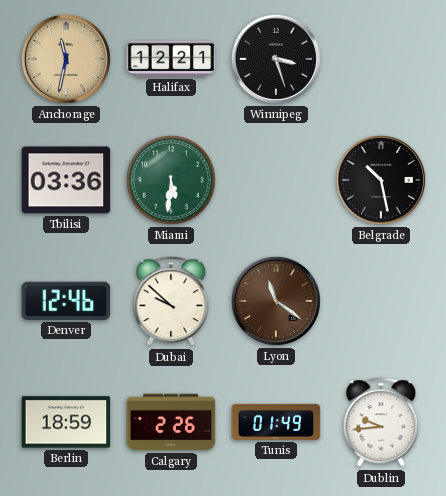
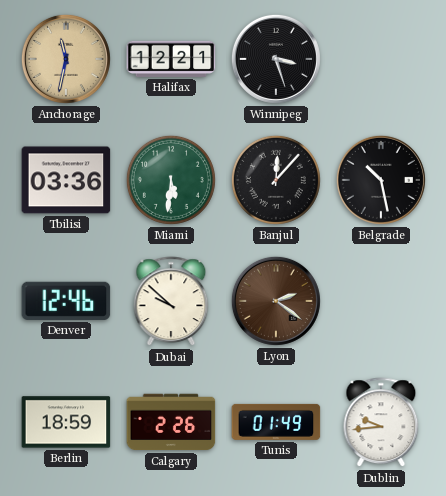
Banjul: none -> 12:07
Lyon: 11:21 -> 2:21
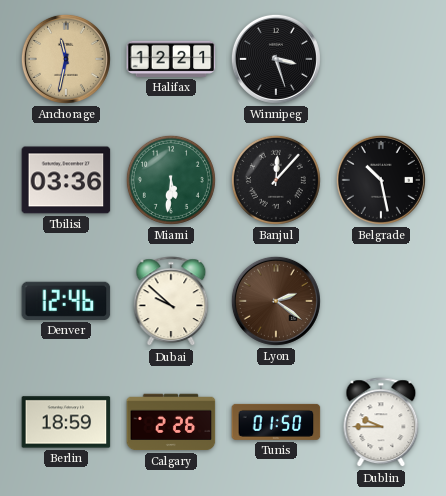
Tunis: 01:49 -> 01:50
Dublin: 9:44 -> 9:45
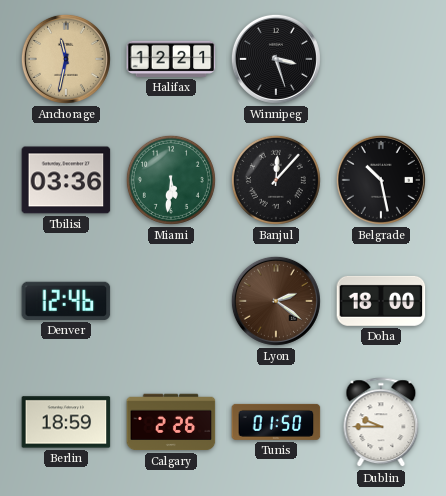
Dubai: 9:52 -> none
Doha: none -> 18:00
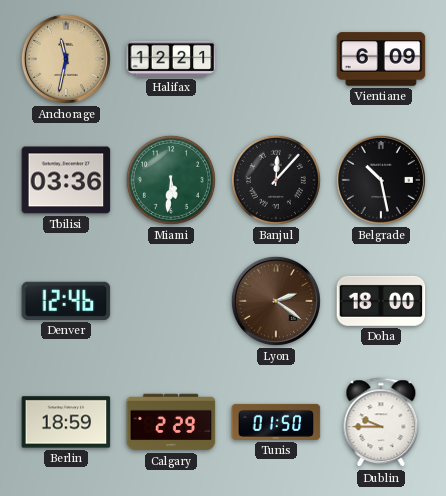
Winnipeg: 3:27 -> none
Vientiane: none -> 6:09
Calgary: 2:26 -> 2:29
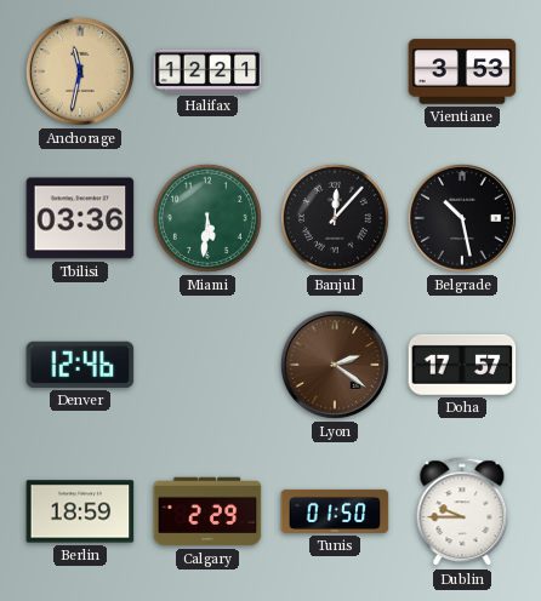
Vientiane: 6:09 -> 3:53
Doha: 18:00 -> 17:57
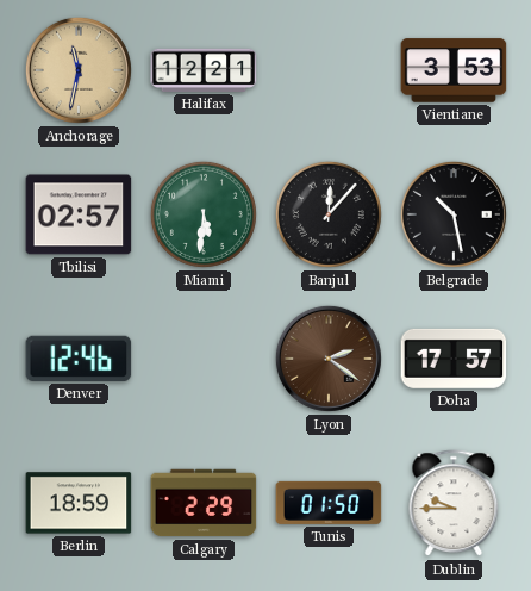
Tbilisi: 03:36 -> 02:57
